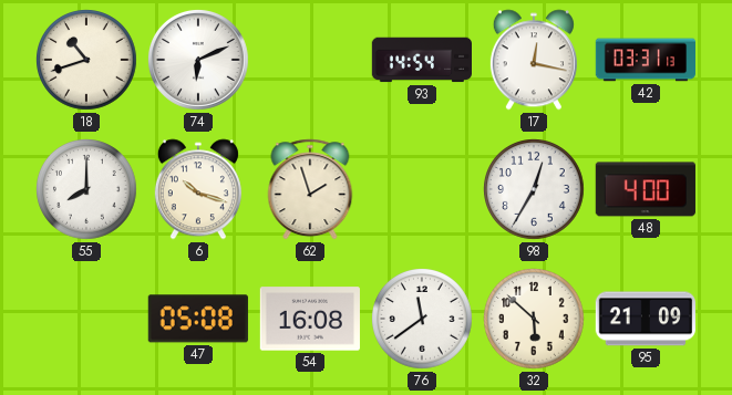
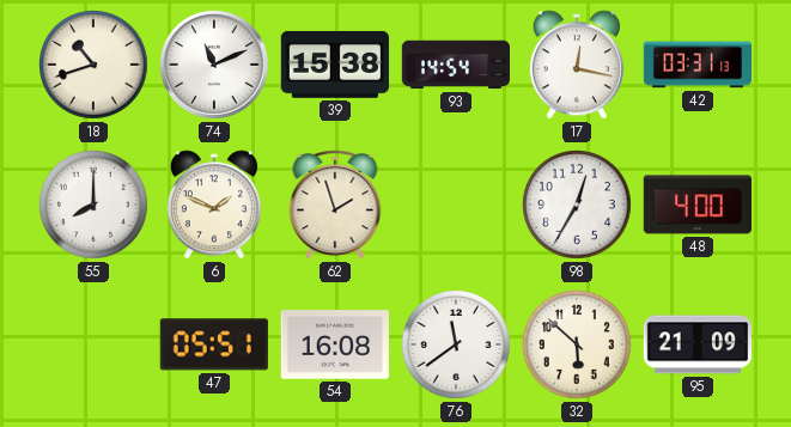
74: 6:11 -> 11:11
39: none -> 15:38
6: 10:18 -> 1:49
47: 05:08 -> 05:51
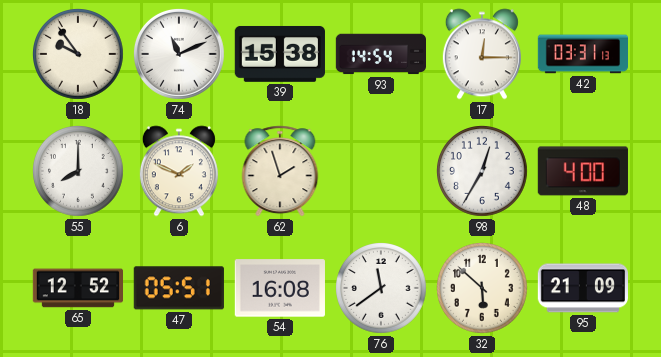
18: 10:42 -> 9:54
17: 12:17 -> 12:15
65: none -> 12:52
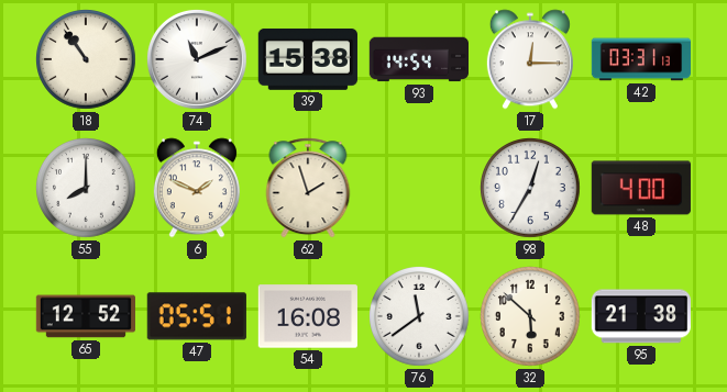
18: 9:54 -> 10:54
95: 21:09 -> 21:38
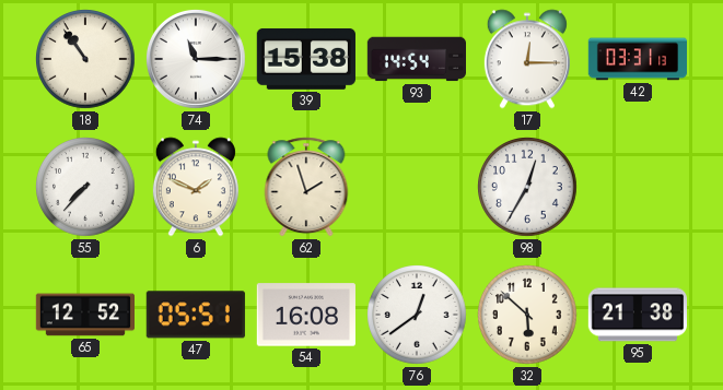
74: 11:11 -> 11:15
55: 8:00 -> 7:37
48: 4:00 -> none
76: 11:39 -> 12:39
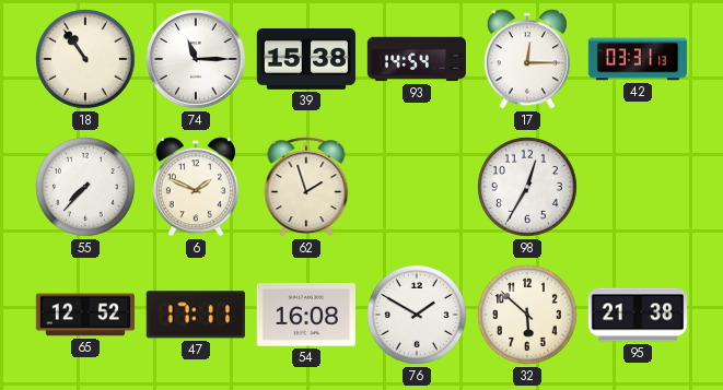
47: 05:51 -> 17:11
76: 12:39 -> 1:50
